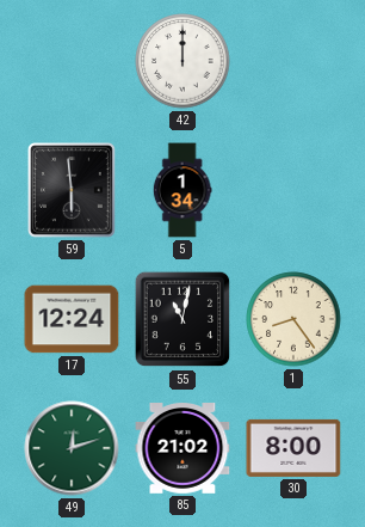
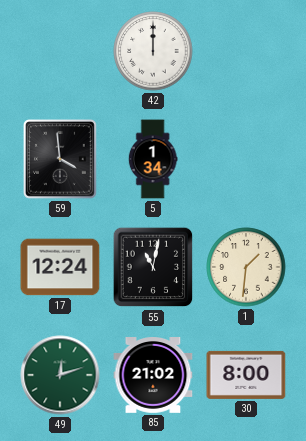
59: 5:59 -> 3:59
1: 8:24 -> 1:31
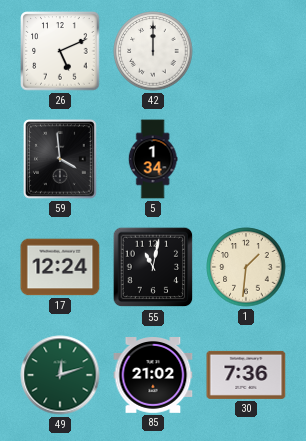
26: none -> 5:11
30: 8:00 -> 7:36
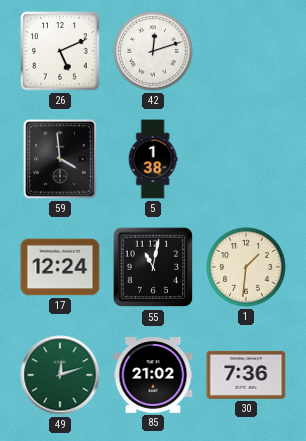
42: 12:00 -> 12:12
5: 1:34 -> 1:38
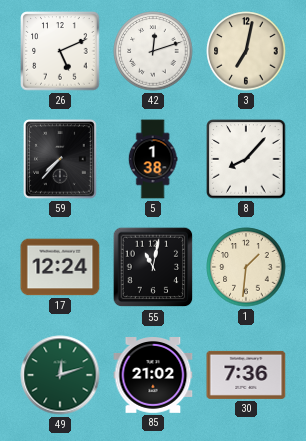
3: none -> 7:02
59: 3:59 -> 7:37
8: none -> 8:07
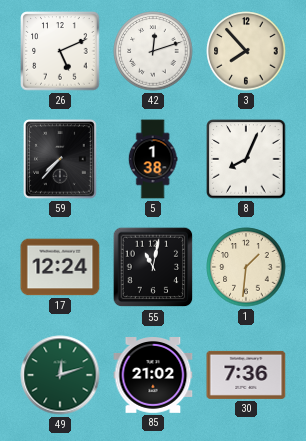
3: 7:02 -> 7:53
8: 8:07 -> 8:04
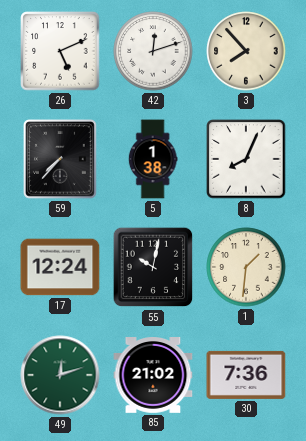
55: 11:02 -> 10:02
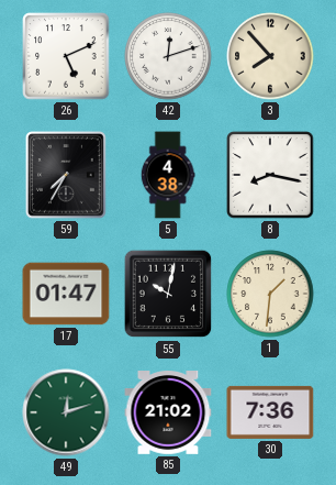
59: 7:37 -> 7:35
5: 1:38 -> 4:38
8: 8:04 -> 8:17
17: 12:24 -> 01:47
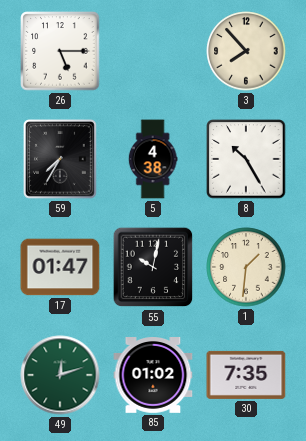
26: 5:11 -> 5:15
42: 12:12 -> none
8: 8:17 -> 10:25
85: 21:02 -> 01:02
30: 7:36 -> 7:35
